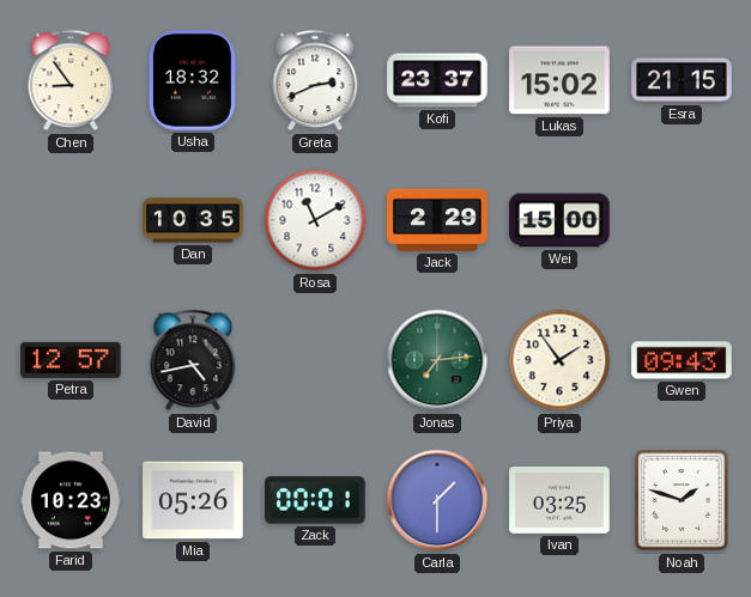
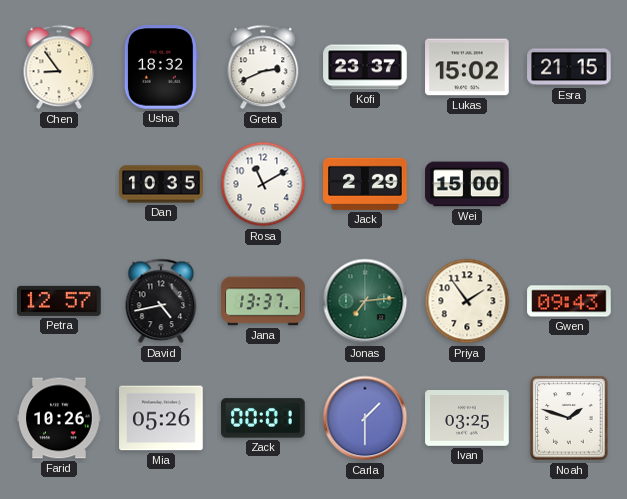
Jana: none -> 13:37
Farid: 10:23 -> 10:26
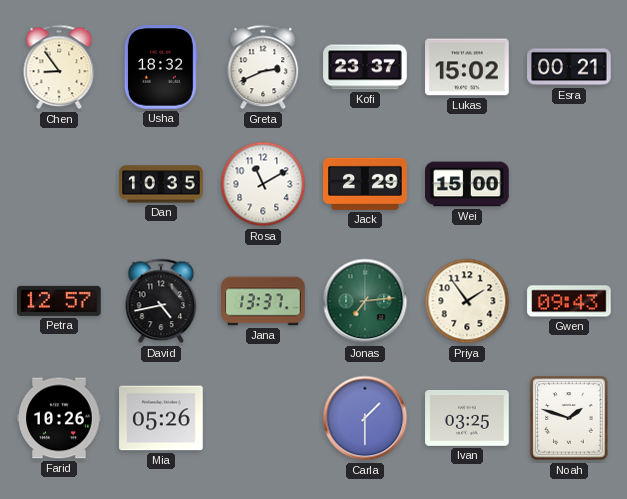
Esra: 21:15 -> 00:21
Zack: 00:01 -> none
